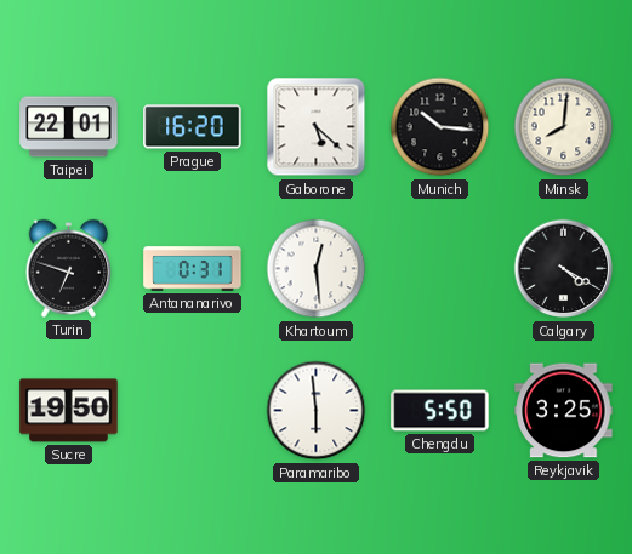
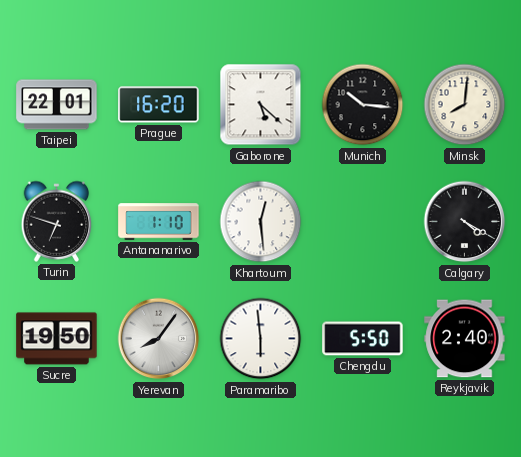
Antananarivo: 0:31 -> 1:10
Yerevan: none -> 8:06
Reykjavik: 3:25 -> 2:40
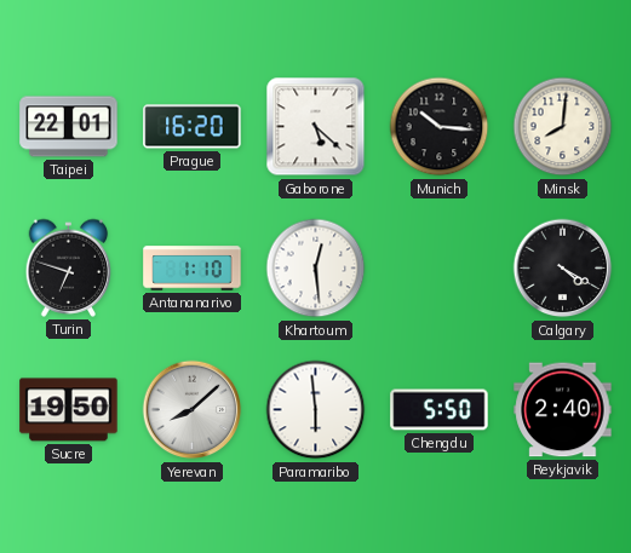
Yerevan: 8:06 -> 8:08
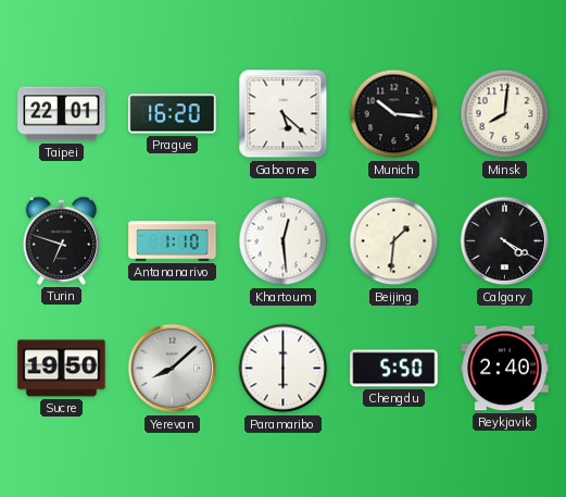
Beijing: none -> 1:31
Paramaribo: 5:59 -> 6:00
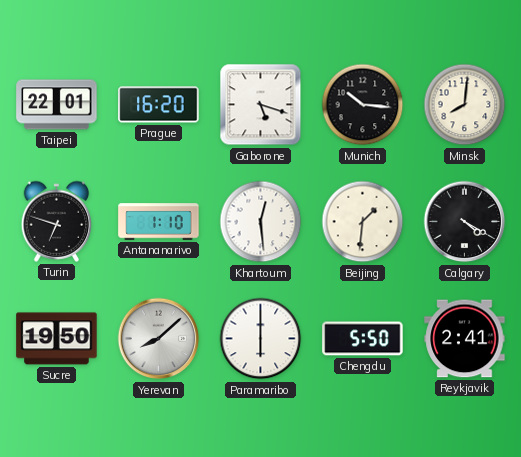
Gaborone: 5:22 -> 5:18
Reykjavik: 2:40 -> 2:41
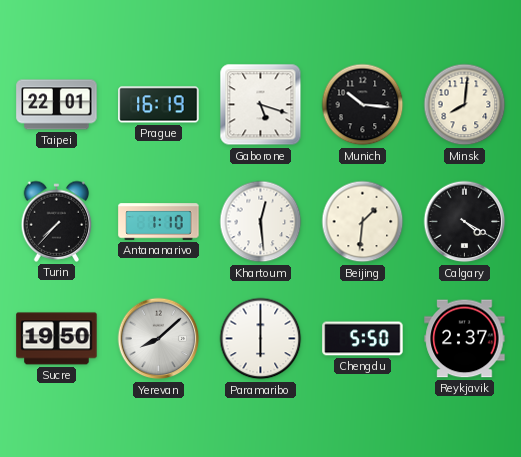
Prague: 16:20 -> 16:19
Turin: 6:48 -> 7:37
Reykjavik: 2:41 -> 2:37
